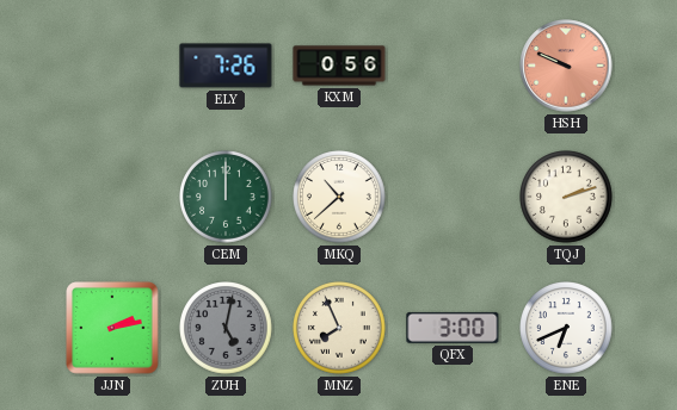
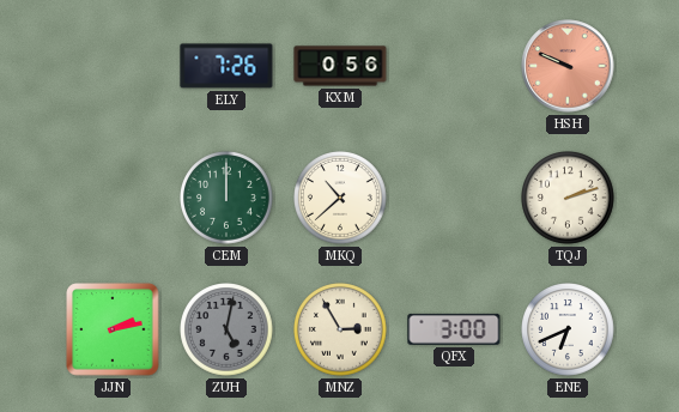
MNZ: 7:56 -> 2:55
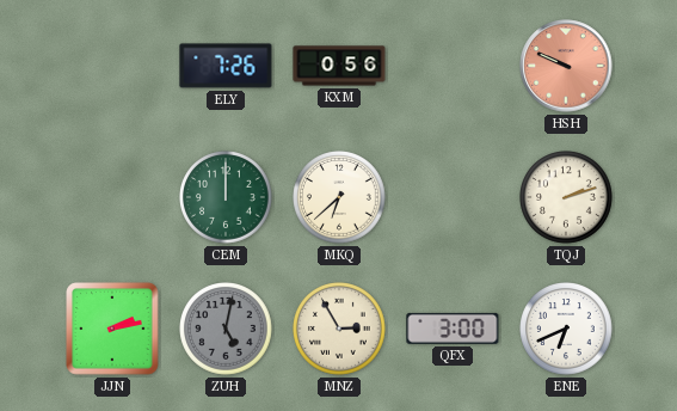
MKQ: 10:38 -> 6:38
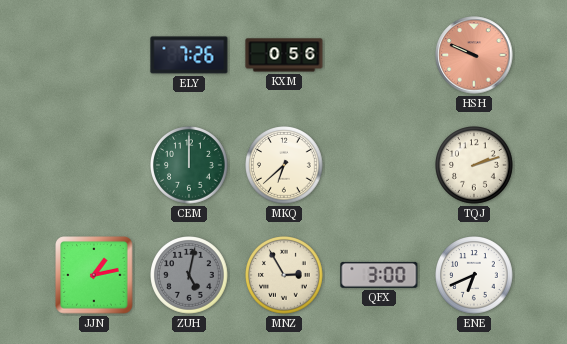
JJN: 2:13 -> 1:13
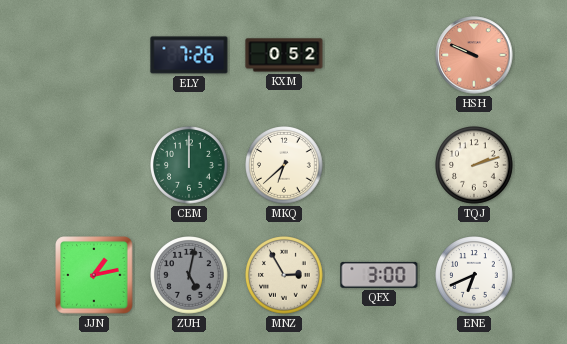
KXM: 0:56 -> 0:52
